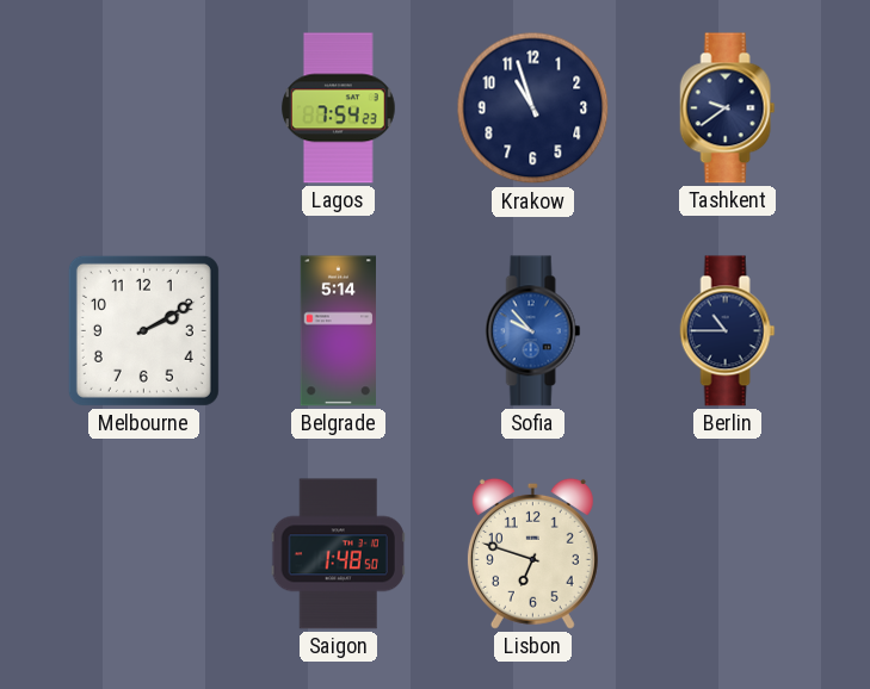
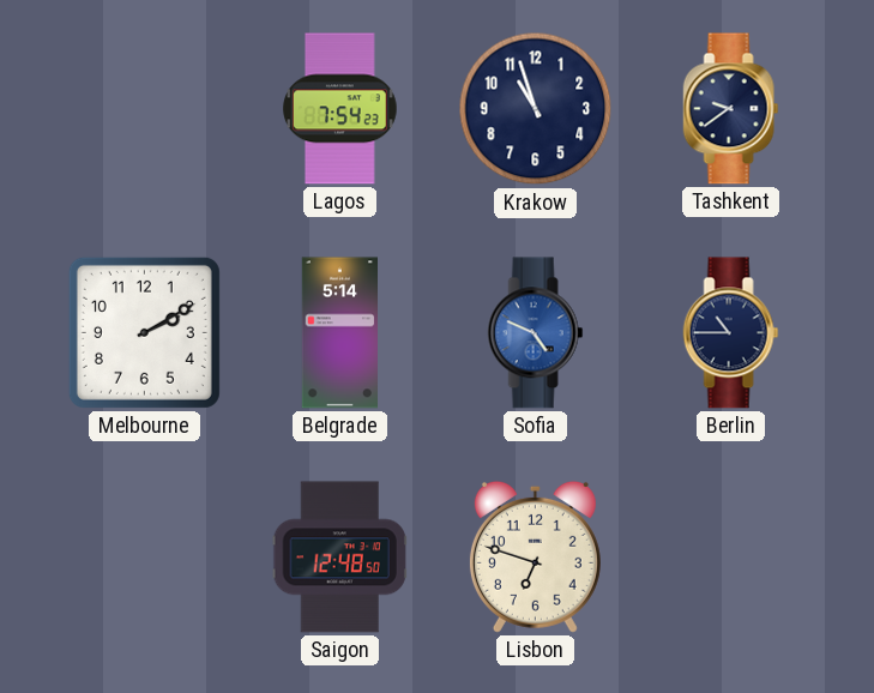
Sofia: 9:53 -> 4:49
Saigon: 1:48 -> 12:48
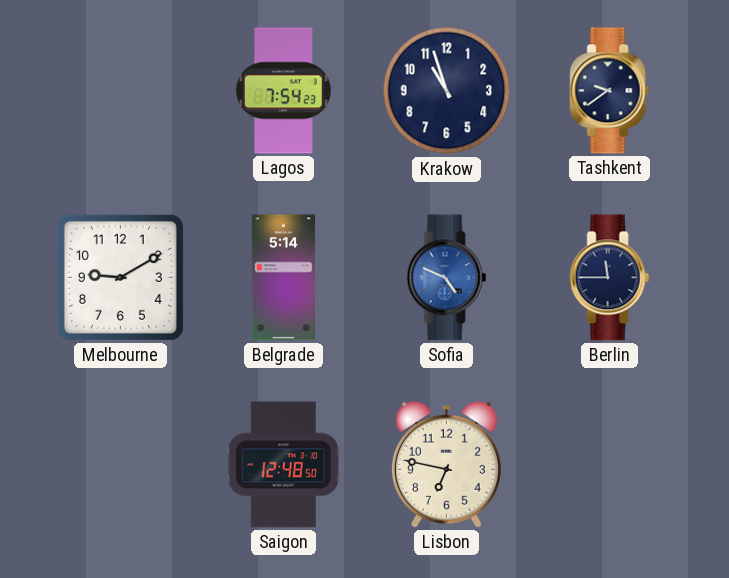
Melbourne: 2:10 -> 9:10
Berlin: 10:45 -> 11:45
Lisbon: 6:48 -> 6:47
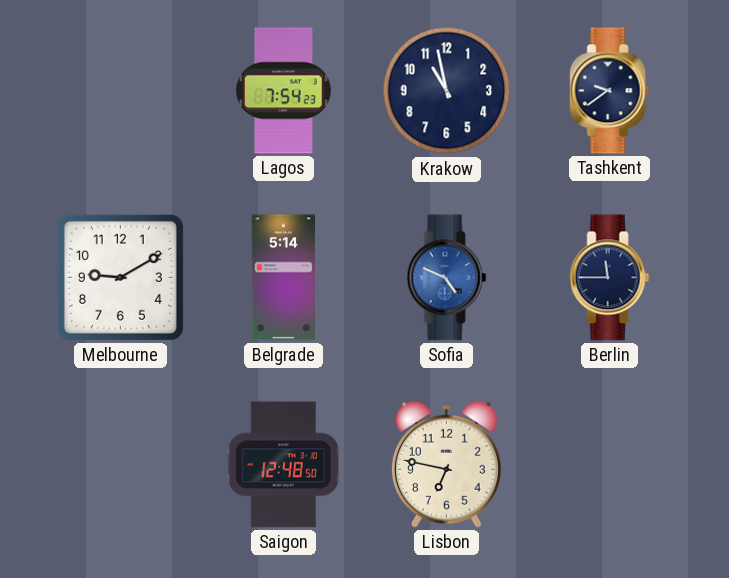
Krakow: 10:57 -> 10:58
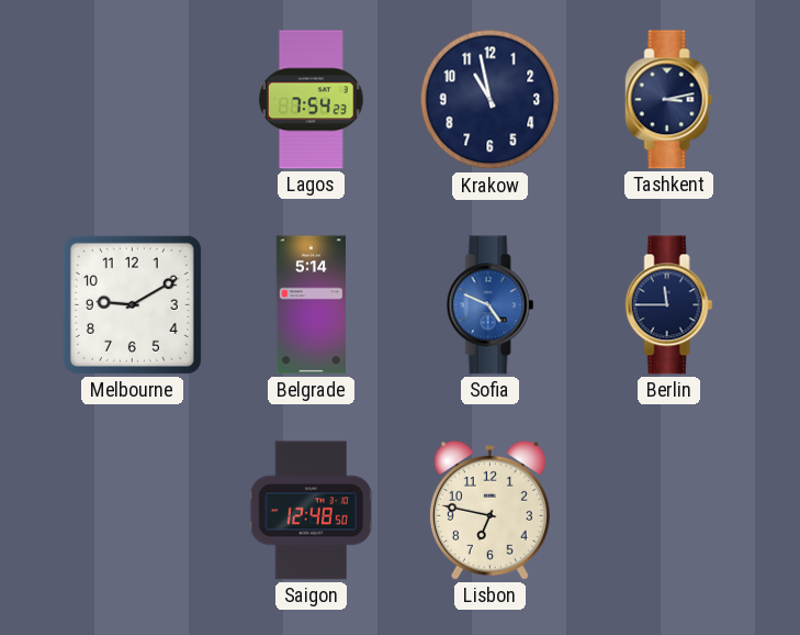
Tashkent: 9:39 -> 3:13
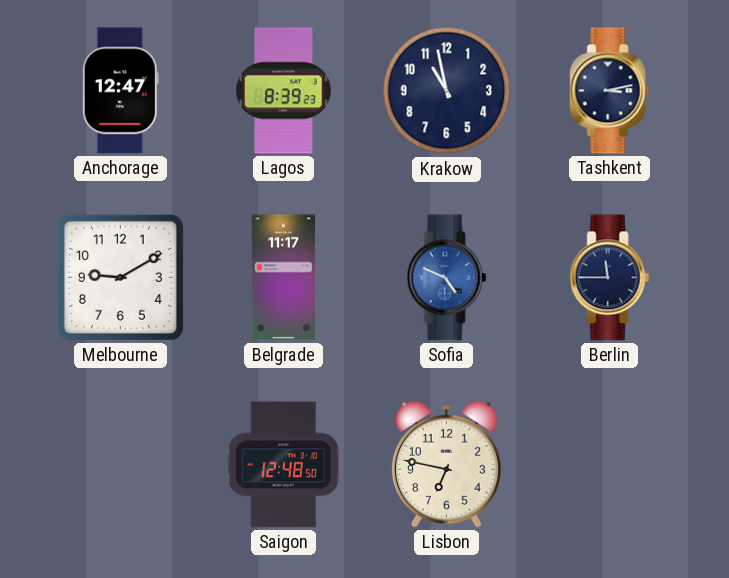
Anchorage: none -> 12:47
Lagos: 7:54 -> 8:39
Belgrade: 5:14 -> 11:17
